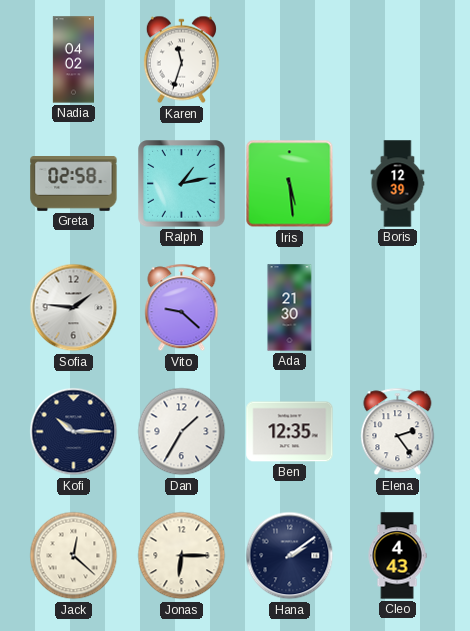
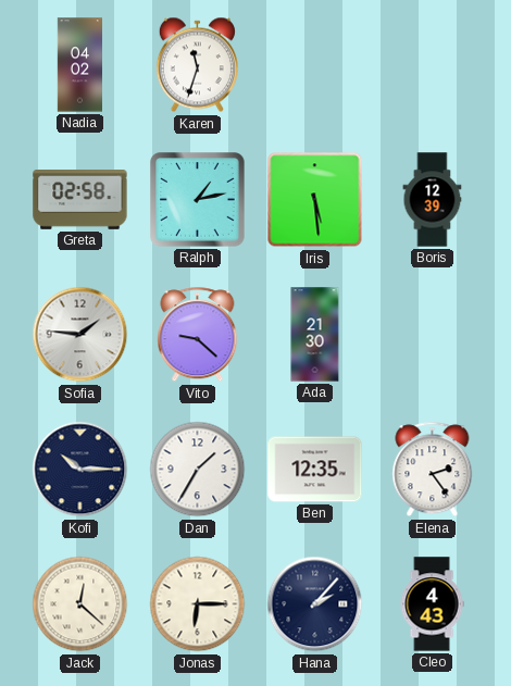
Hana: 2:09 -> 2:07
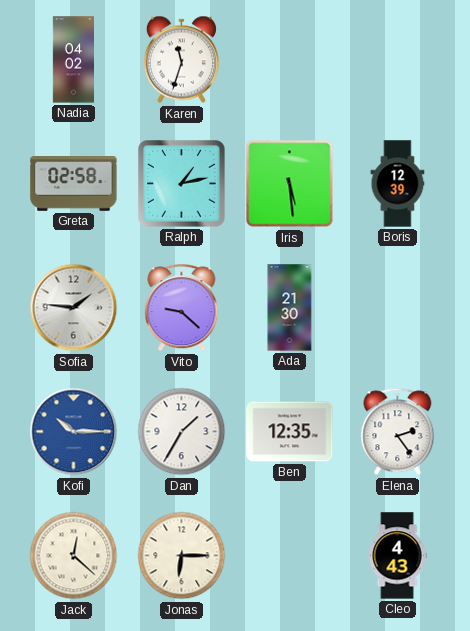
Kofi dial: navy -> blue
Hana: 2:07 -> none
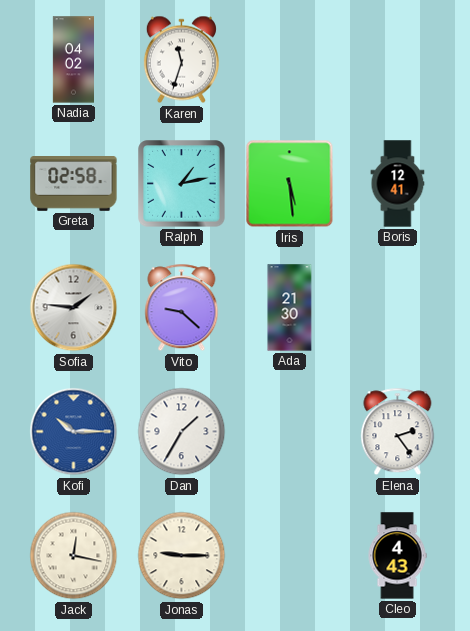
Boris: 12:39 -> 12:41
Ben: 12:35 -> none
Jack: 12:22 -> 12:17
Jonas: 6:15 -> 9:15
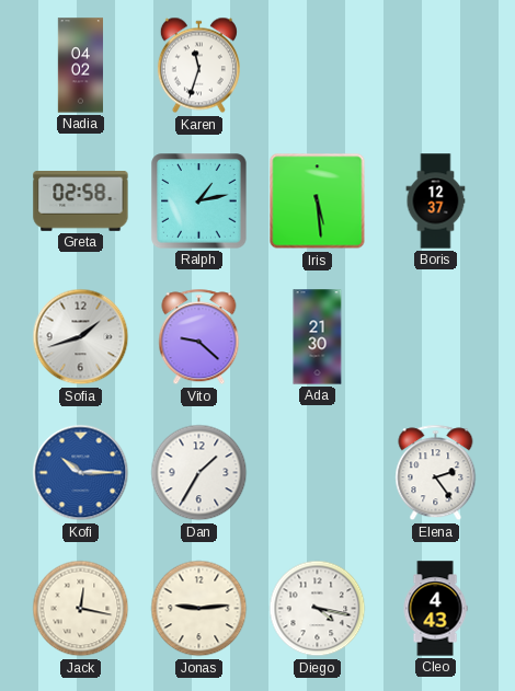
Boris: 12:41 -> 12:37
Sofia: 1:46 -> 1:42
Jonas: 9:15 -> 9:14
Diego: none -> 4:17
